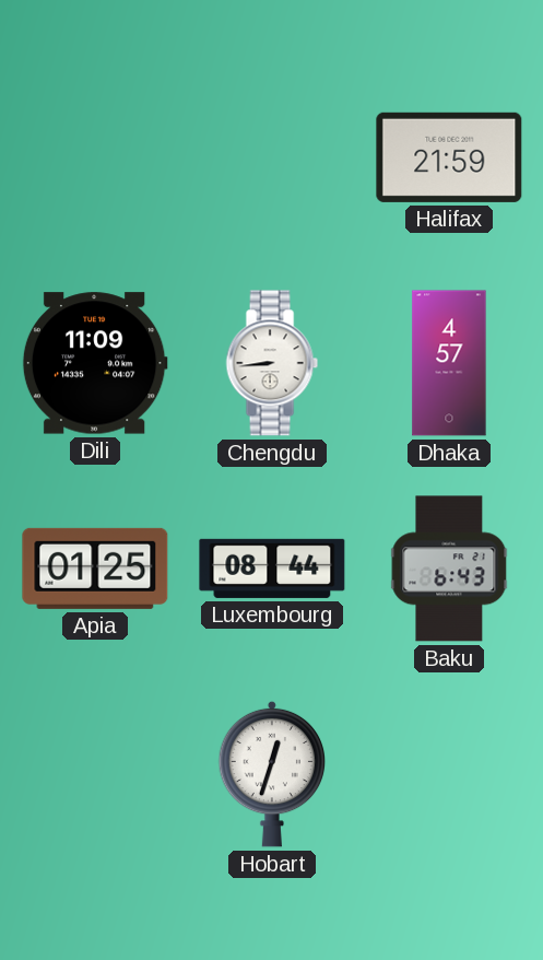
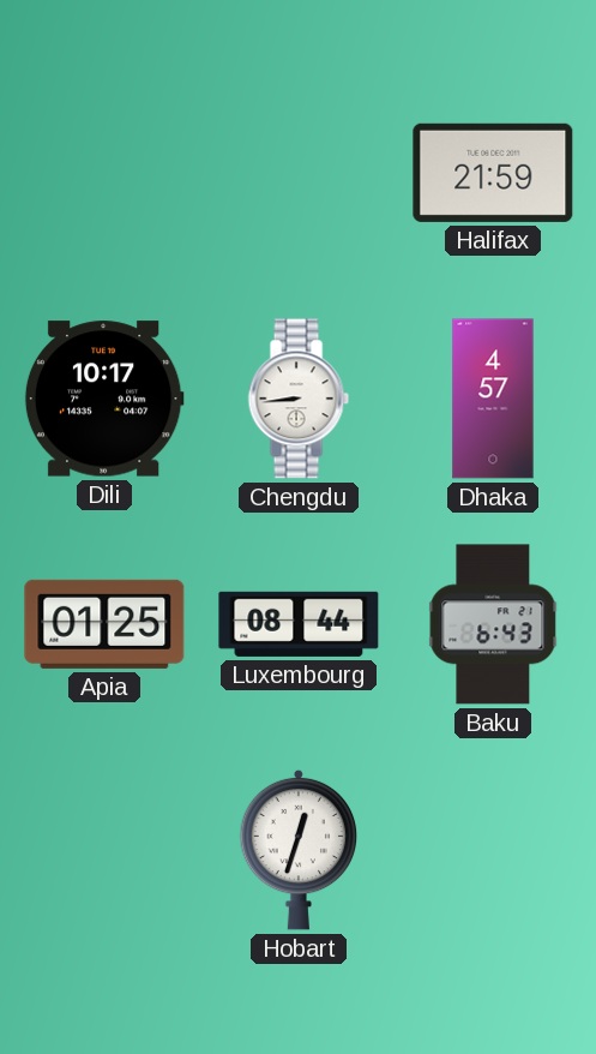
Dili: 11:09 -> 10:17
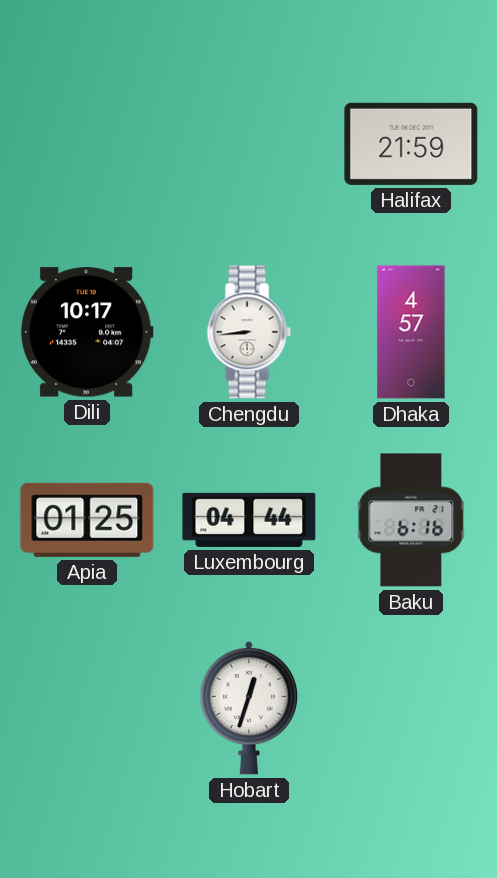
Luxembourg: 08:44 -> 04:44
Baku: 6:43 -> 6:16
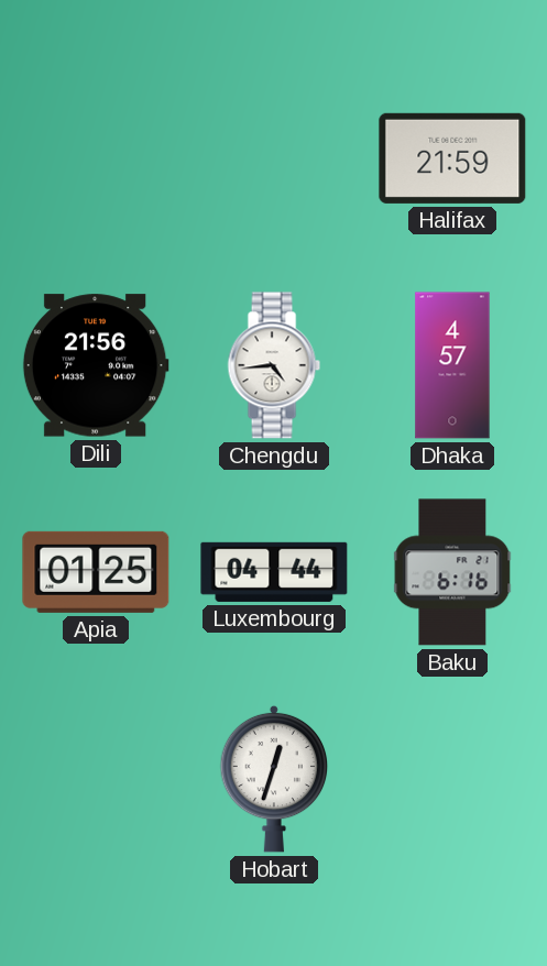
Dili: 10:17 -> 21:56
Chengdu: 8:44 -> 4:44
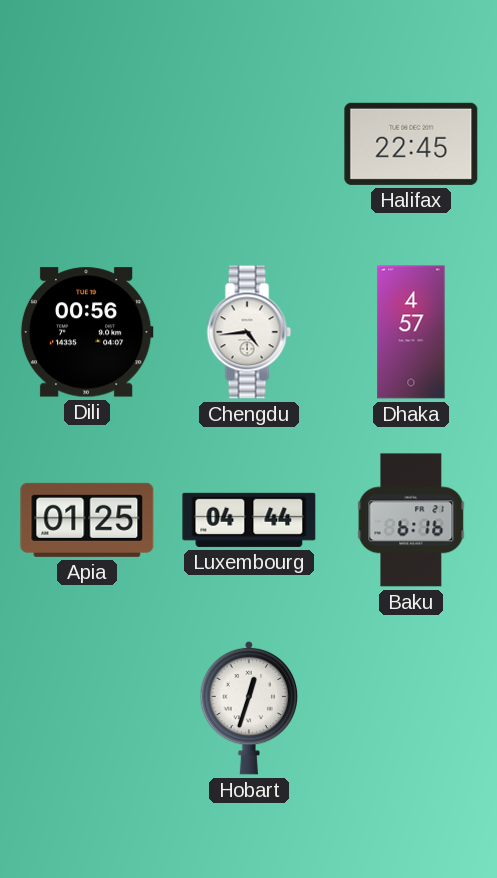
Halifax: 21:59 -> 22:45
Dili: 21:56 -> 00:56
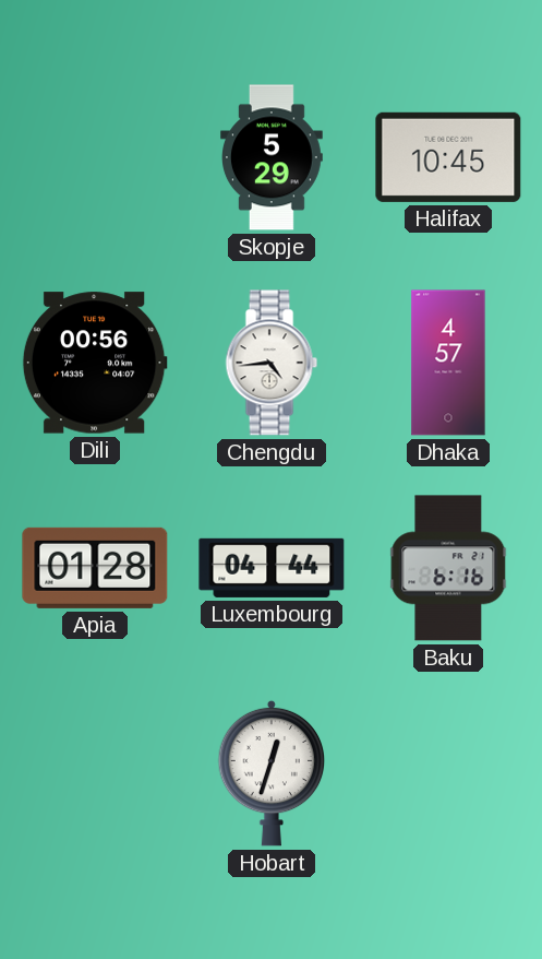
Skopje: none -> 5:29
Halifax: 22:45 -> 10:45
Apia: 01:25 -> 01:28
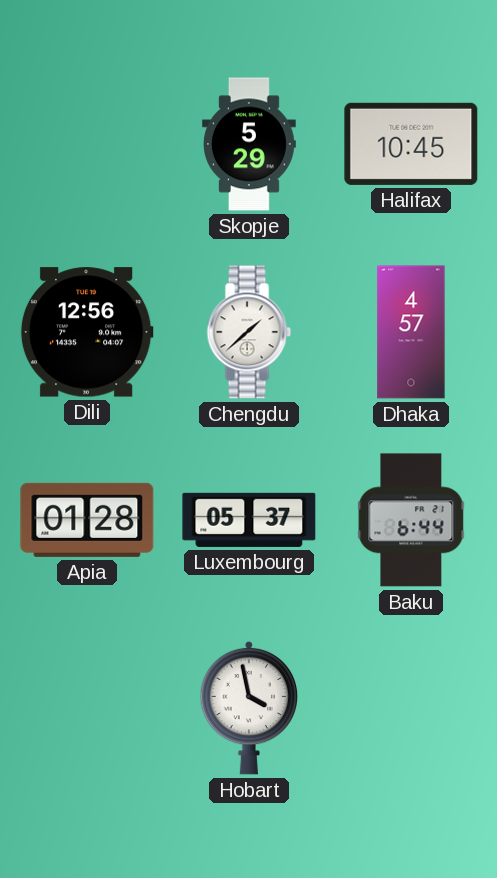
Dili: 00:56 -> 12:56
Chengdu: 4:44 -> 1:38
Luxembourg: 04:44 -> 05:37
Baku: 6:16 -> 6:44
Hobart: 12:33 -> 3:58
